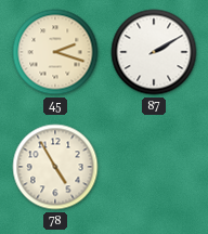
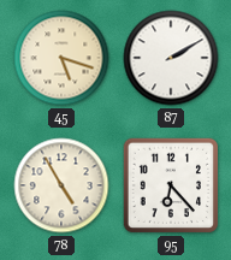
45: 2:18 -> 5:18
95: none -> 6:23
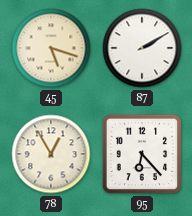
78: 4:55 -> 12:55
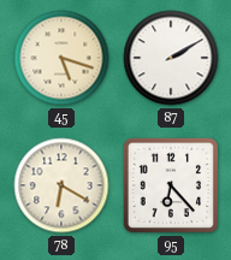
78: 12:55 -> 6:20
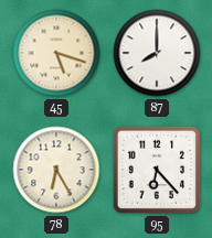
87: 2:10 -> 8:00
78: 6:20 -> 6:25
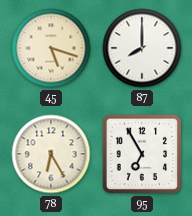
95: 6:23 -> 6:55
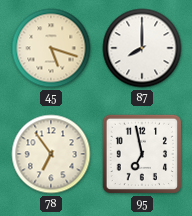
78: 6:25 -> 6:54
95: 6:55 -> 6:58
